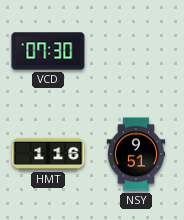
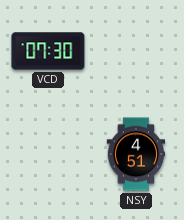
HMT: 1:16 -> none
NSY: 9:51 -> 4:51
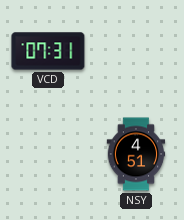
VCD: 07:30 -> 07:31
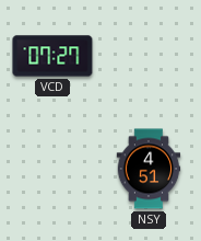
VCD: 07:31 -> 07:27
